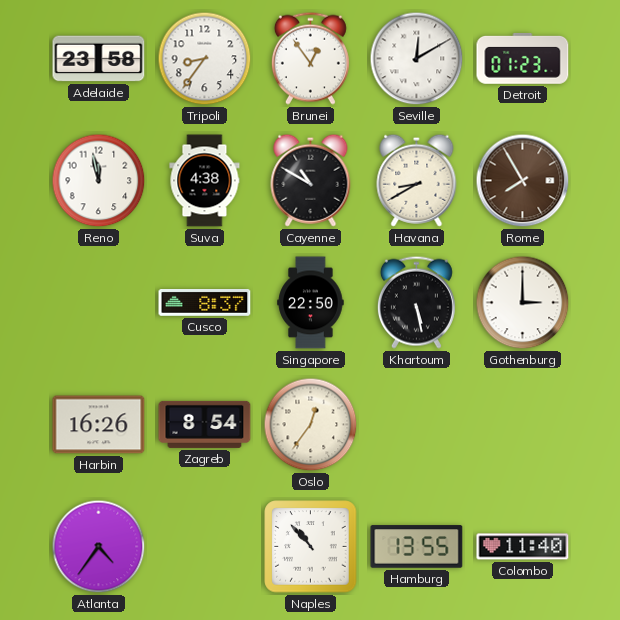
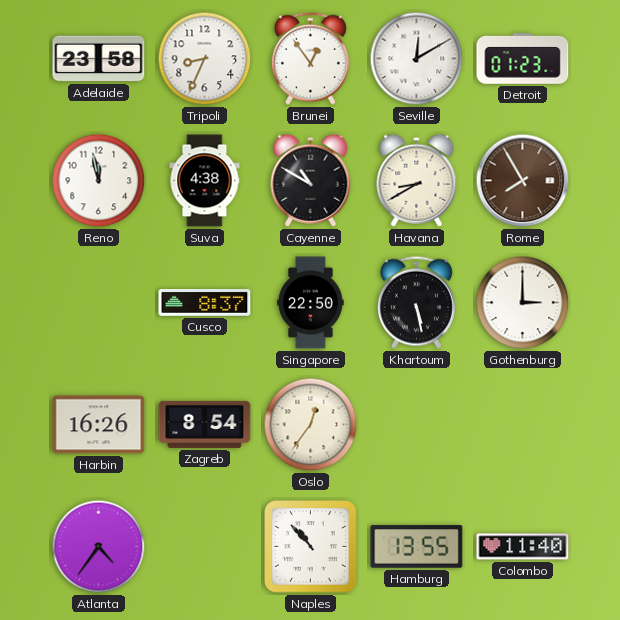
Tripoli: 8:36 -> 8:34
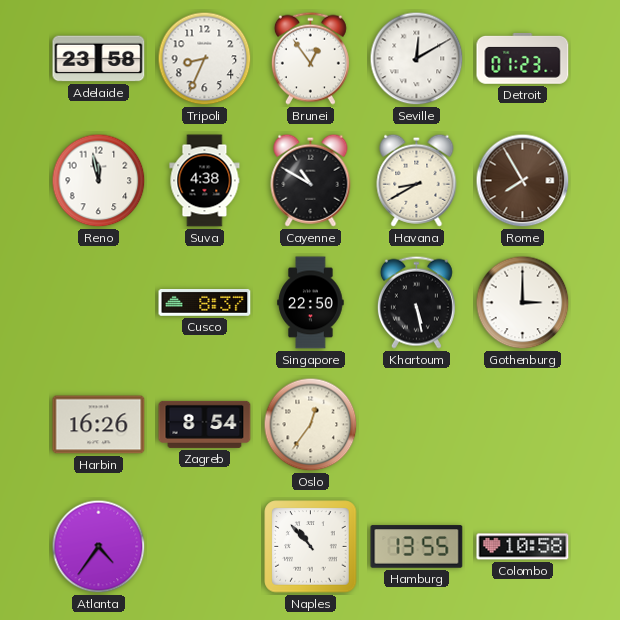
Colombo: 11:40 -> 10:58
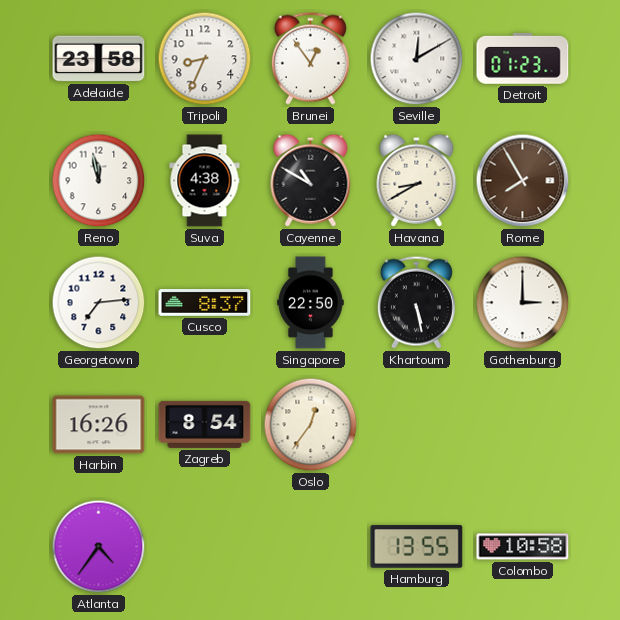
Georgetown: none -> 7:14
Naples: 10:53 -> none
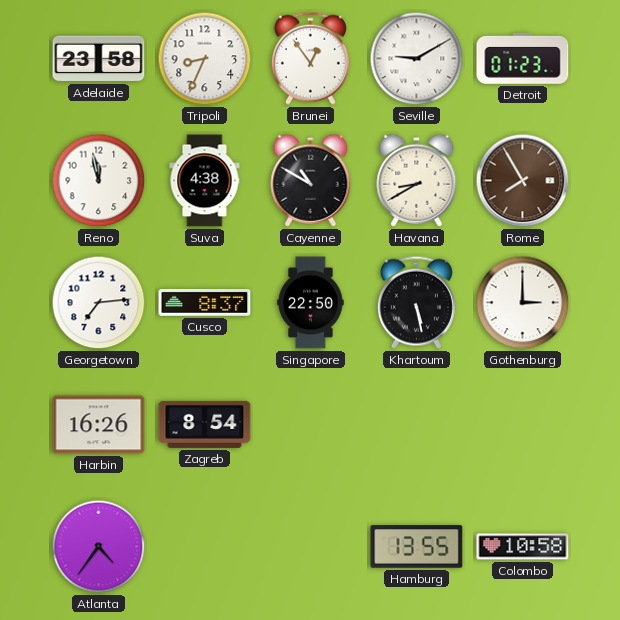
Seville: 12:10 -> 9:10
Oslo: 12:36 -> none
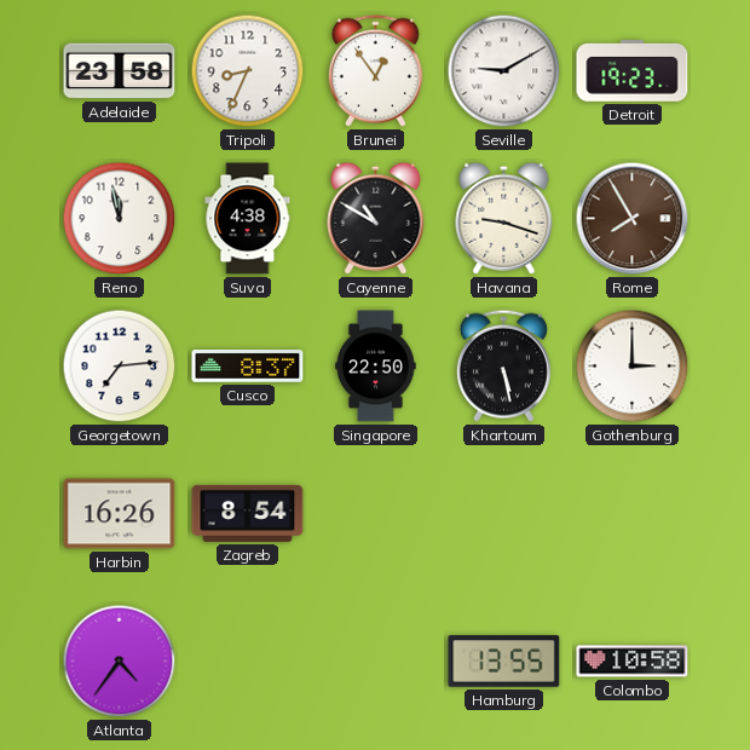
Detroit: 01:23 -> 19:23
Havana: 8:40 -> 9:18
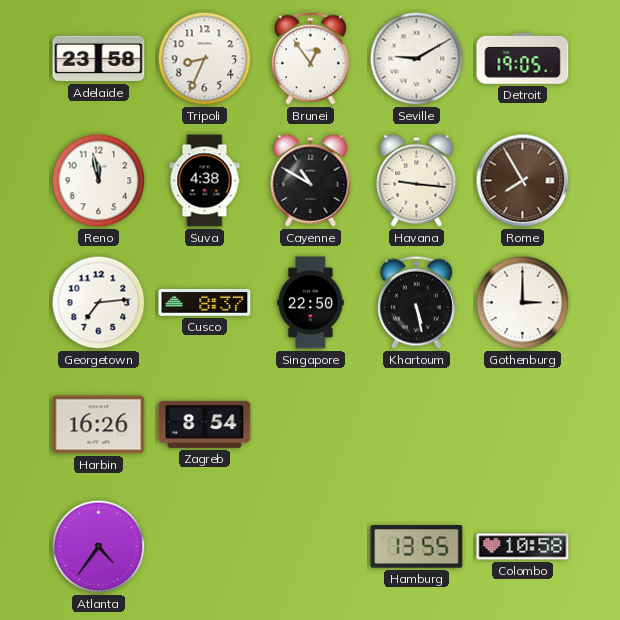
Detroit: 19:23 -> 19:05
Havana: 9:18 -> 9:16
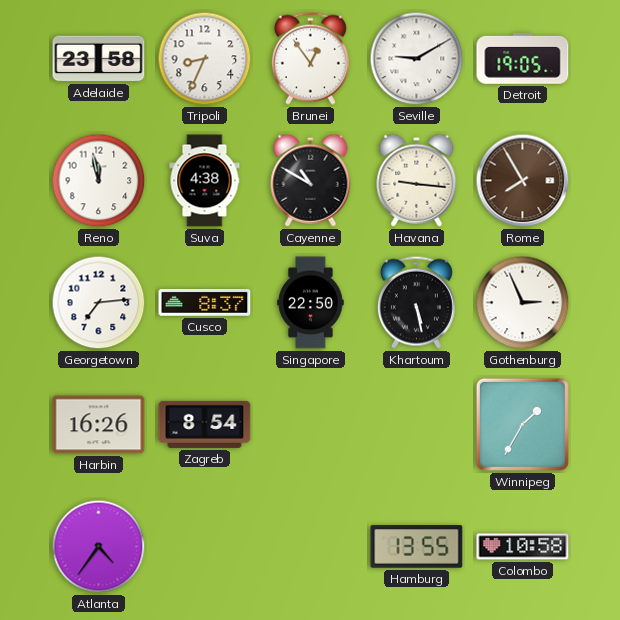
Gothenburg: 3:00 -> 2:56
Winnipeg: none -> 1:35
